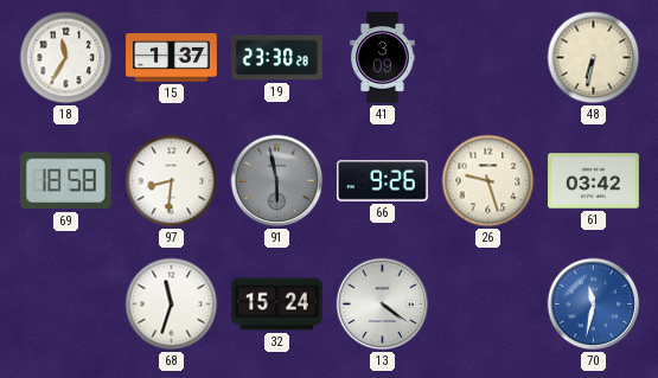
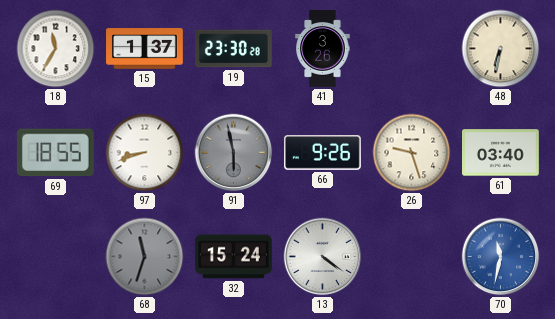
41: 3:09 -> 3:26
69: 18:58 -> 18:55
97: 8:31 -> 8:42
61: 03:42 -> 03:40
68 dial: white -> grey
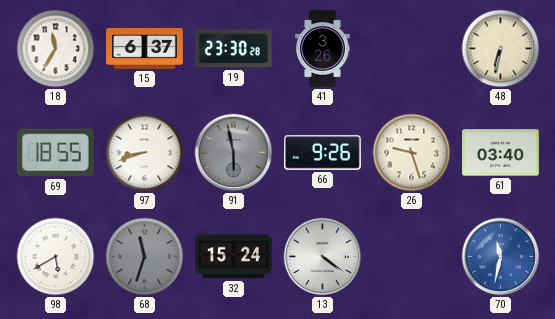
15: 1:37 -> 6:37
98: none -> 5:40
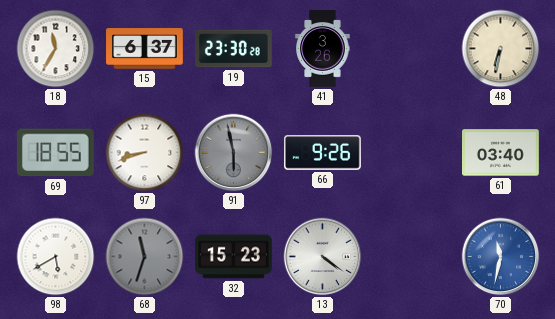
26: 9:27 -> none
32: 15:24 -> 15:23
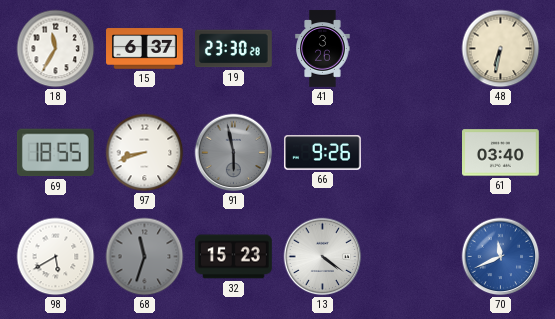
70: 11:32 -> 11:41
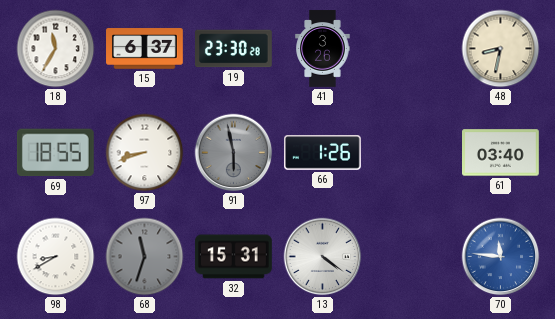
48: 6:32 -> 8:32
66: 9:26 -> 1:26
98: 5:40 -> 8:40
32: 15:23 -> 15:31
70: 11:41 -> 11:46
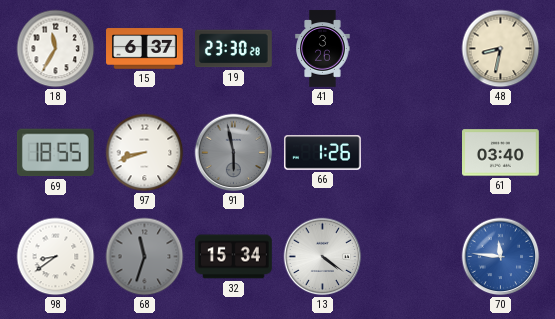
98: 8:40 -> 8:39
32: 15:31 -> 15:34
